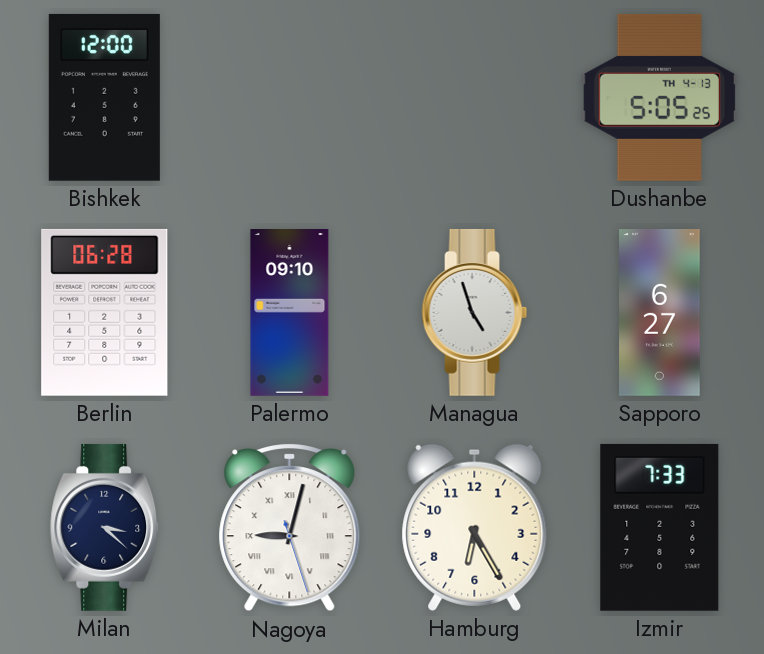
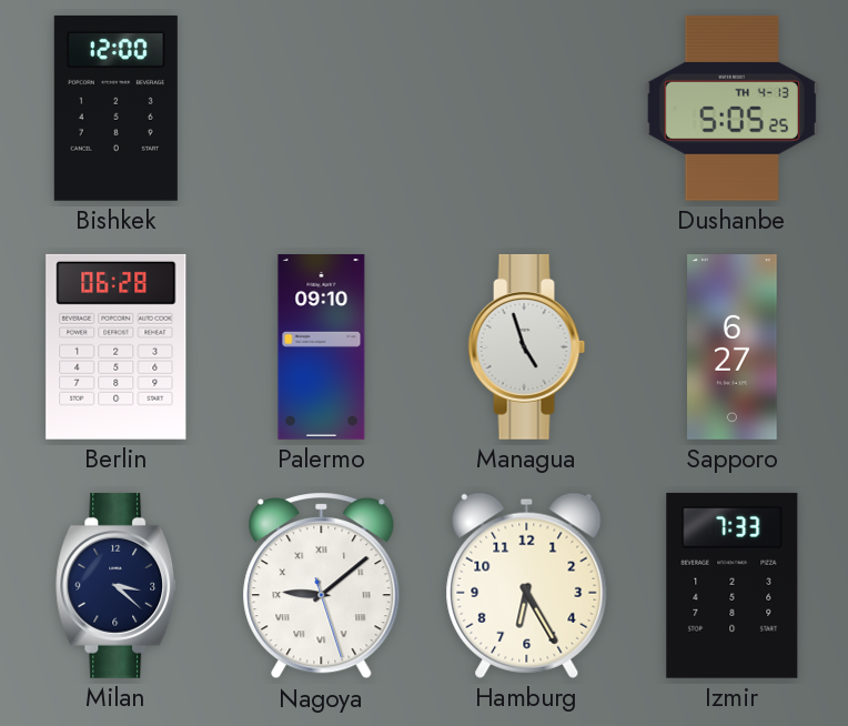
Nagoya: 9:02 -> 9:08
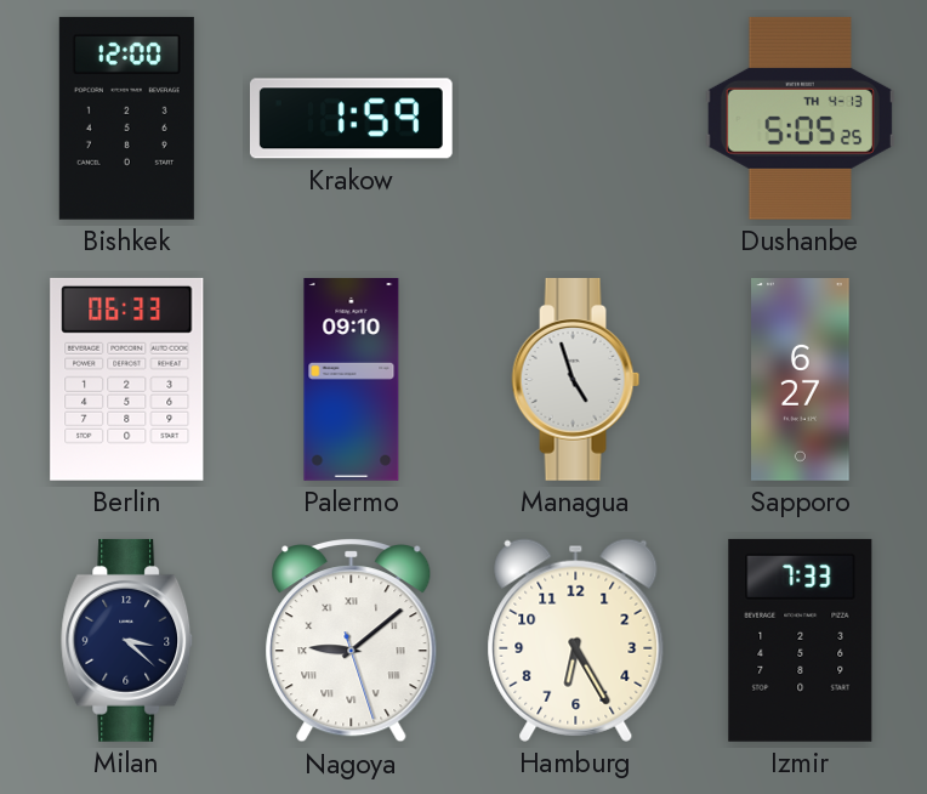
Krakow: none -> 1:59
Berlin: 06:28 -> 06:33
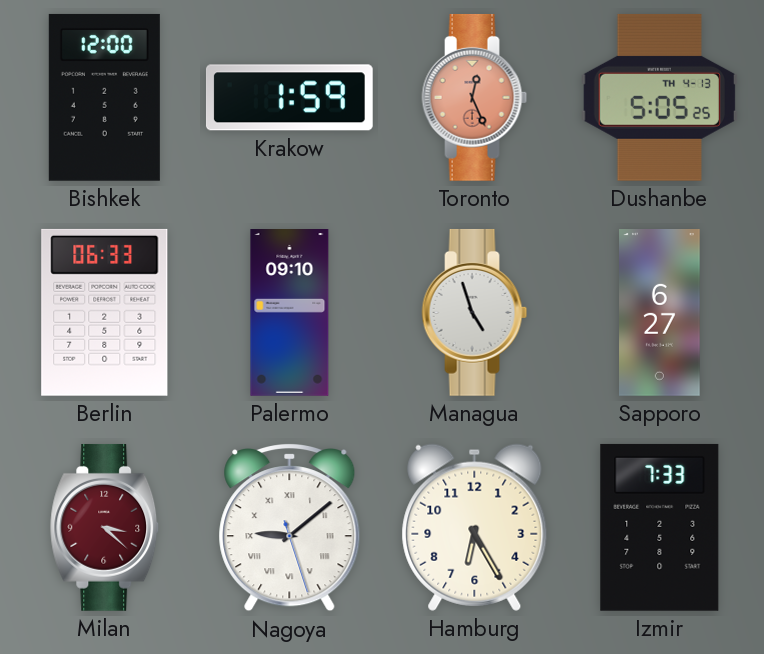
Toronto: none -> 12:26
Milan dial: navy -> burgundy
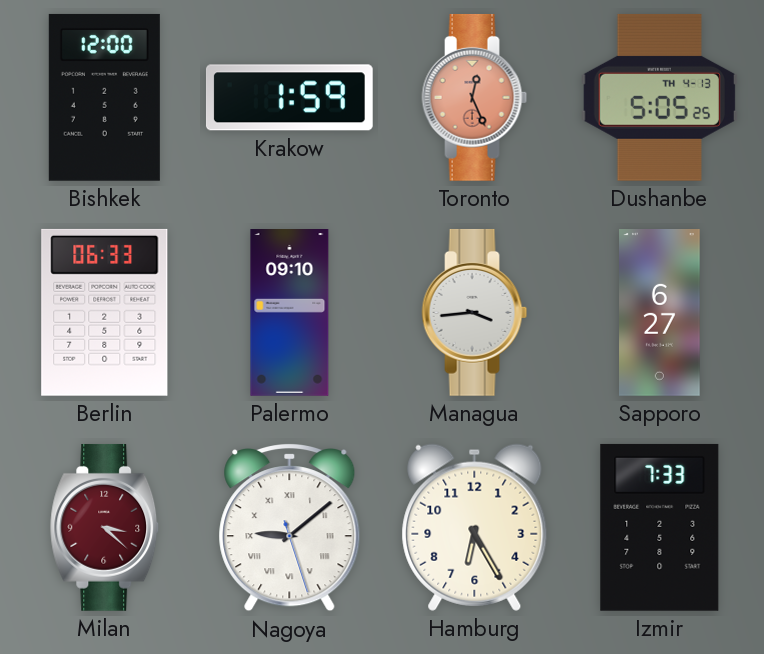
Managua: 4:57 -> 3:44
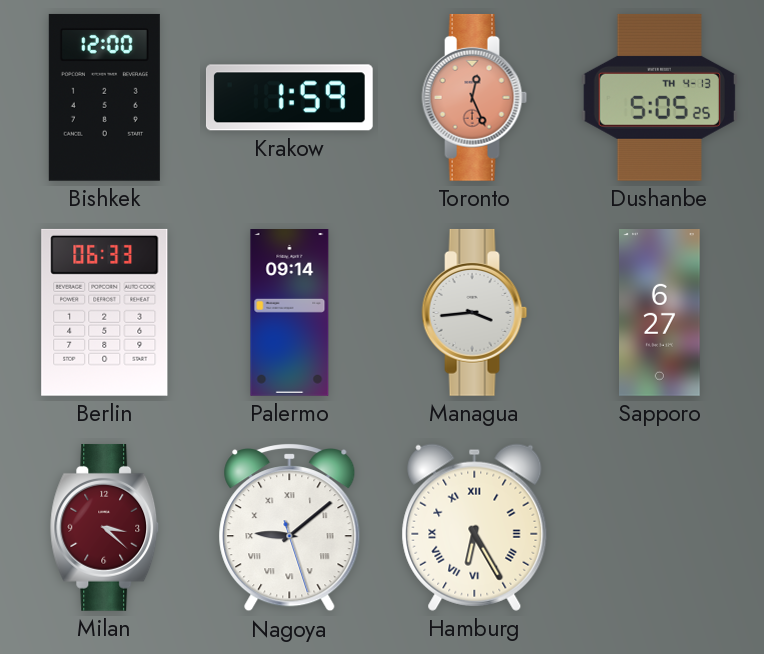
Palermo: 09:10 -> 09:14
Hamburg numerals: Arabic -> Roman
Izmir: 7:33 -> none
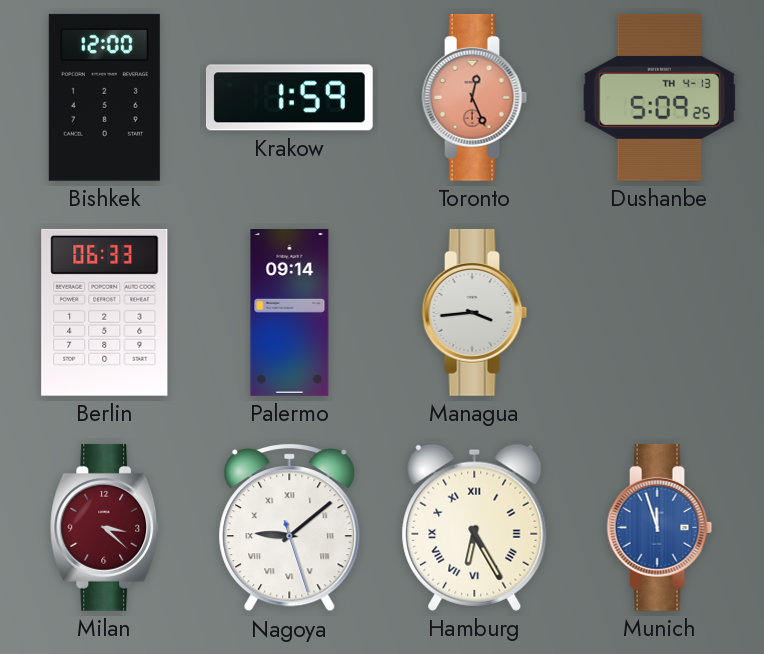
Dushanbe: 5:05 -> 5:09
Sapporo: 6:27 -> none
Munich: none -> 11:57
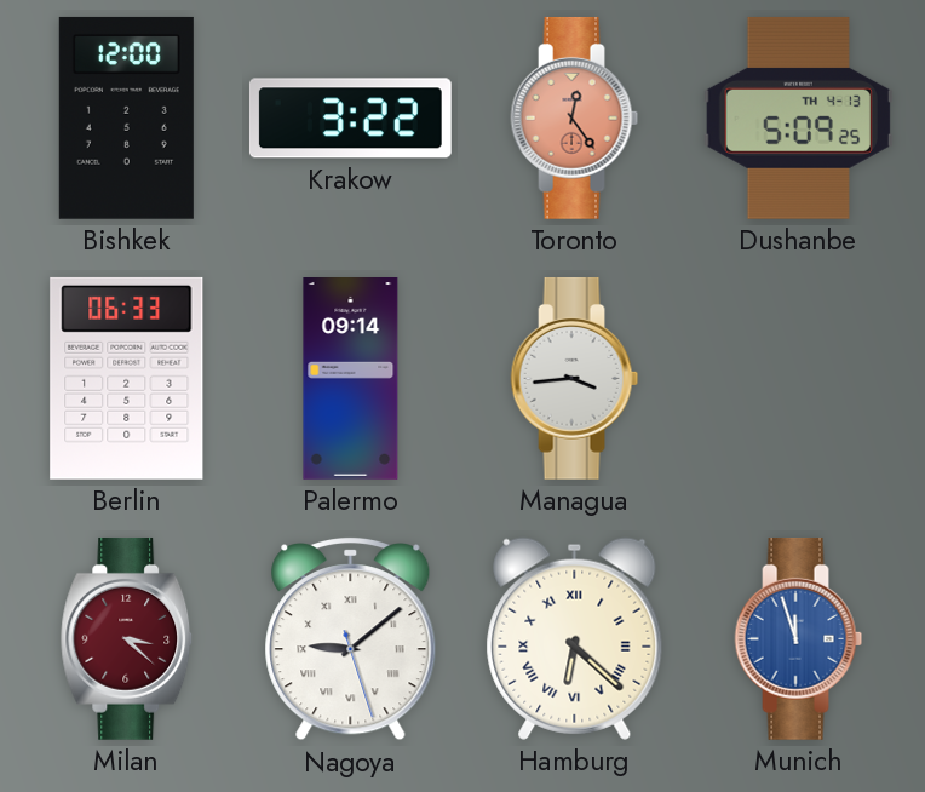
Krakow: 1:59 -> 3:22
Toronto: 12:26 -> 12:24
Hamburg: 6:25 -> 6:22
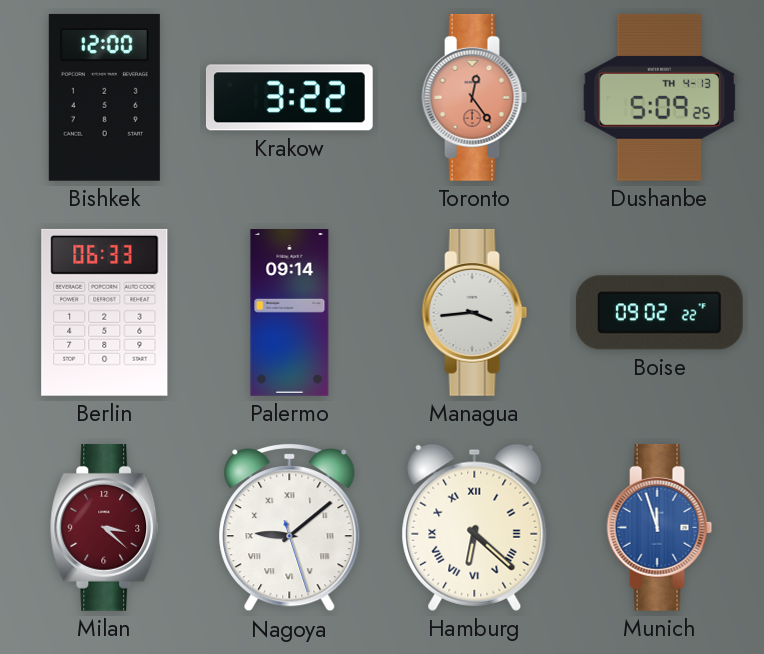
Boise: none -> 09:02
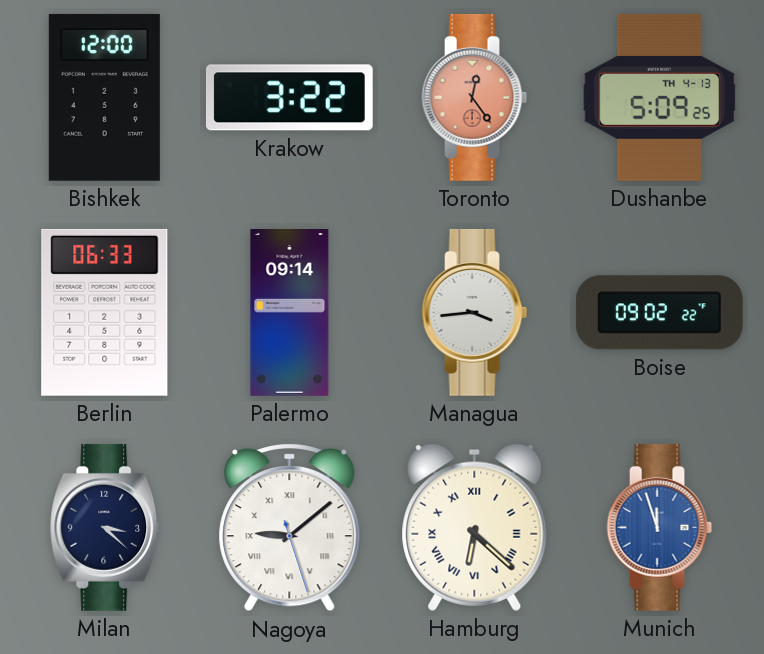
Milan dial: burgundy -> navy
